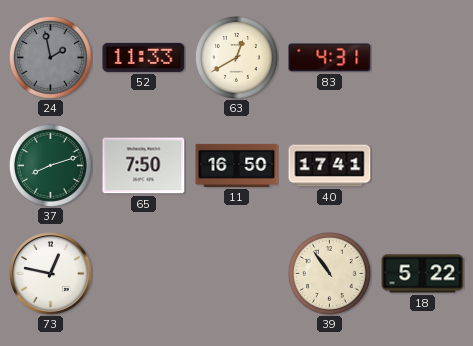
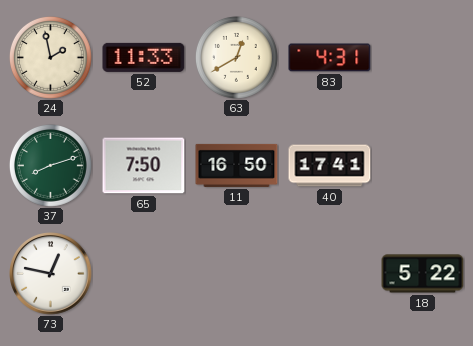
24 dial: grey -> cream
39: 10:54 -> none
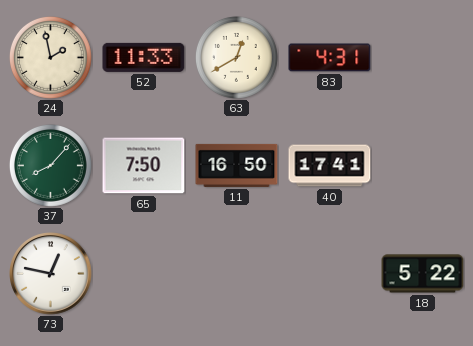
37: 8:12 -> 8:07
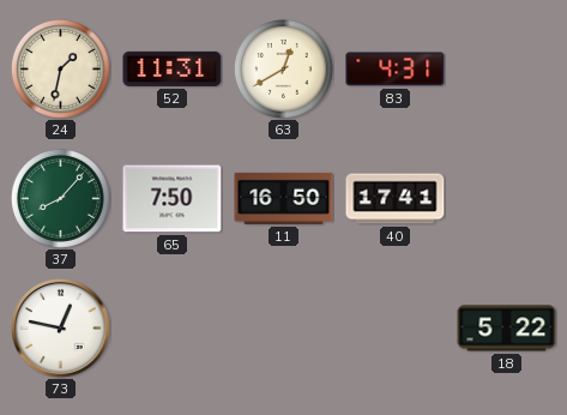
24: 1:58 -> 1:32
52: 11:33 -> 11:31
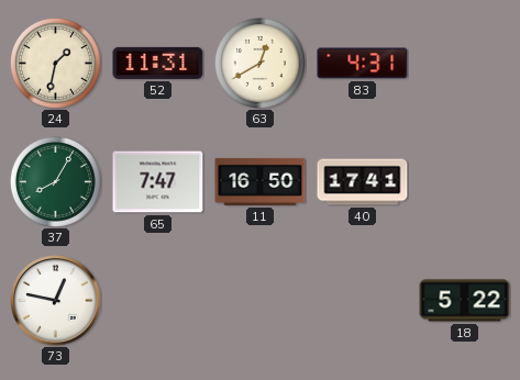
37: 8:07 -> 8:05
65: 7:50 -> 7:47
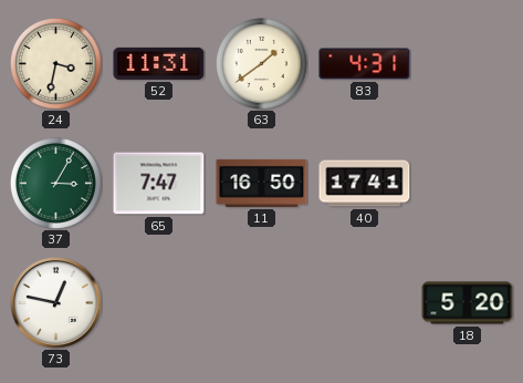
24: 1:32 -> 3:32
63: 12:40 -> 1:39
37: 8:05 -> 3:05
18: 5:22 -> 5:20
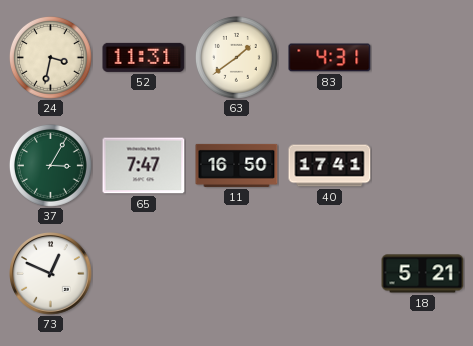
73: 12:47 -> 12:49
18: 5:20 -> 5:21
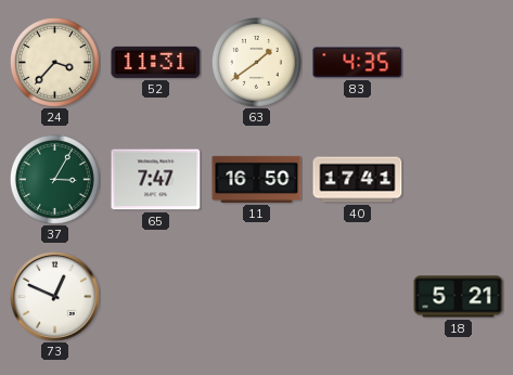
24: 3:32 -> 3:37
83: 4:31 -> 4:35
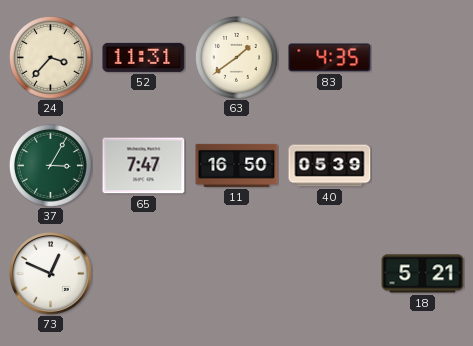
40: 17:41 -> 05:39
